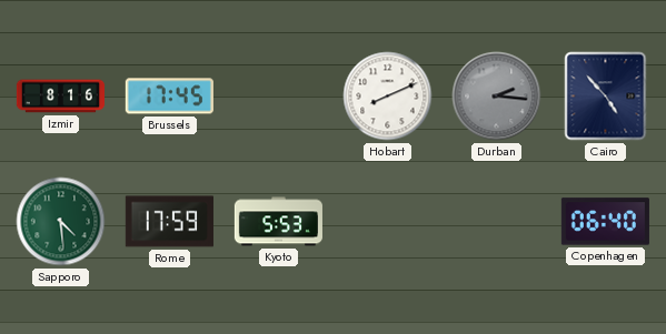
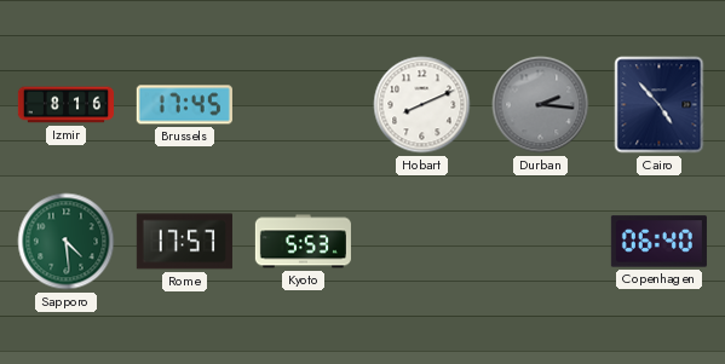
Rome: 17:59 -> 17:57
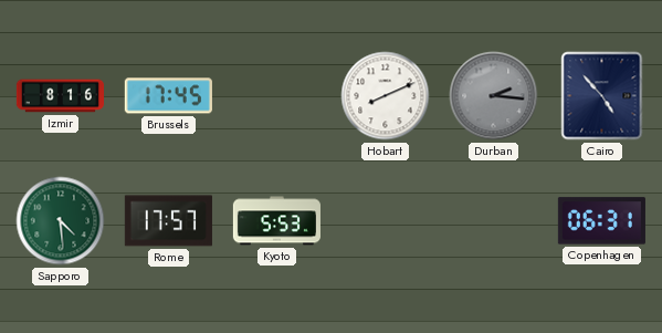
Copenhagen: 06:40 -> 06:31
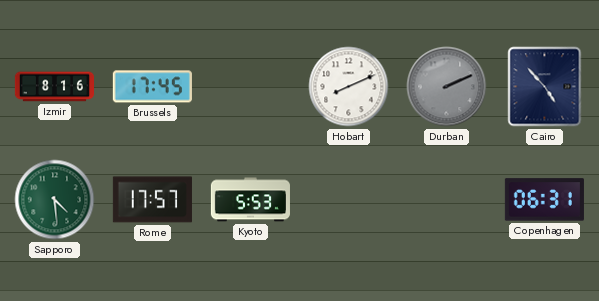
Durban: 2:16 -> 2:11
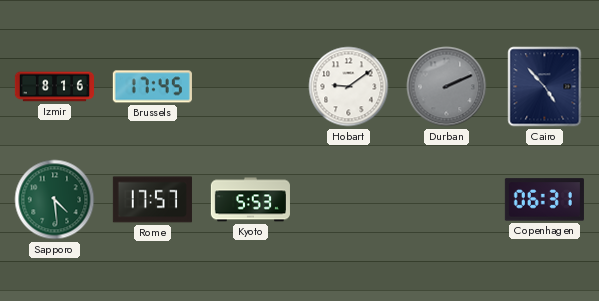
Hobart: 8:11 -> 9:09
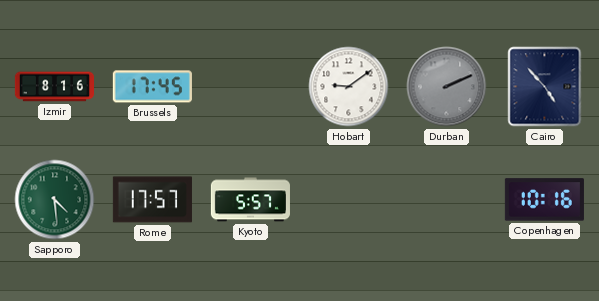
Kyoto: 5:53 -> 5:57
Copenhagen: 06:31 -> 10:16
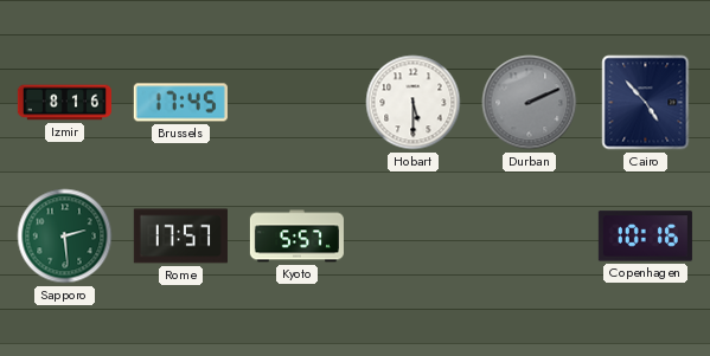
Hobart: 9:09 -> 5:30
Sapporo: 4:29 -> 2:29
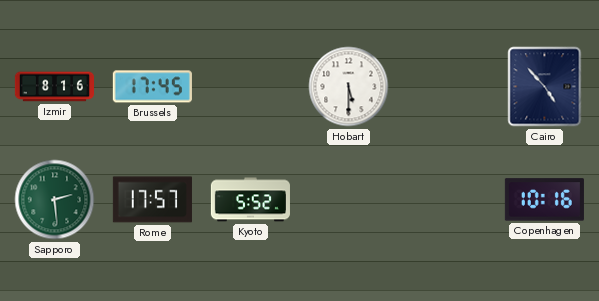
Durban: 2:11 -> none
Kyoto: 5:57 -> 5:52
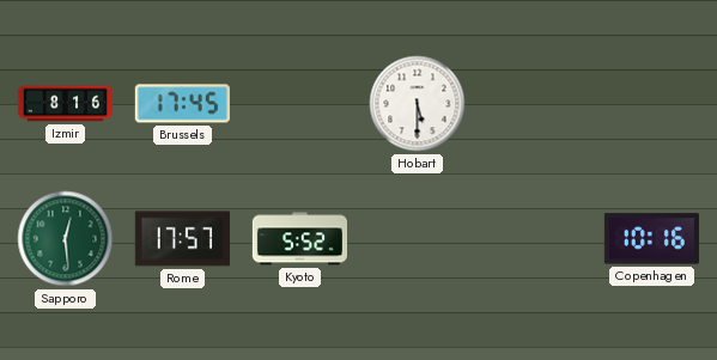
Cairo: 4:53 -> none
Sapporo: 2:29 -> 12:29
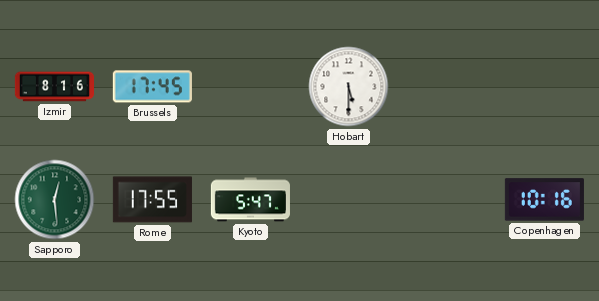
Rome: 17:57 -> 17:55
Kyoto: 5:52 -> 5:47
